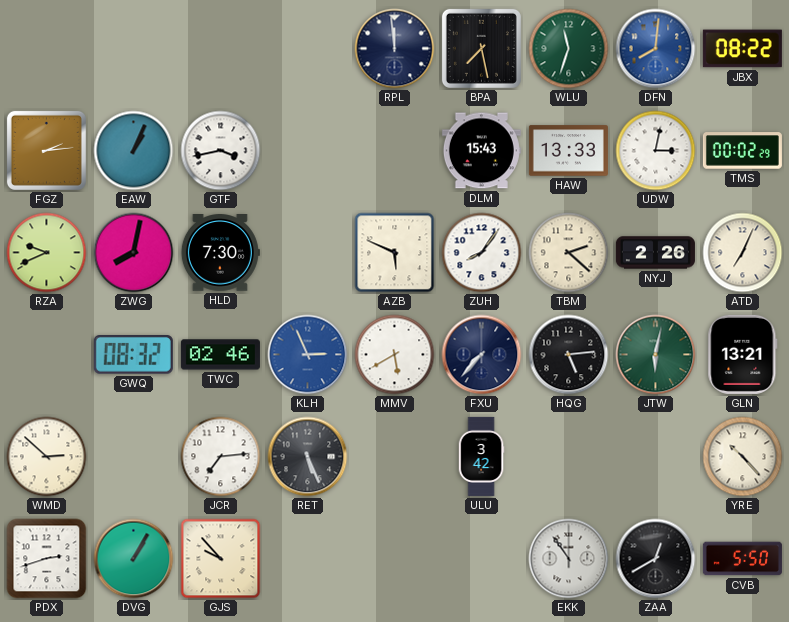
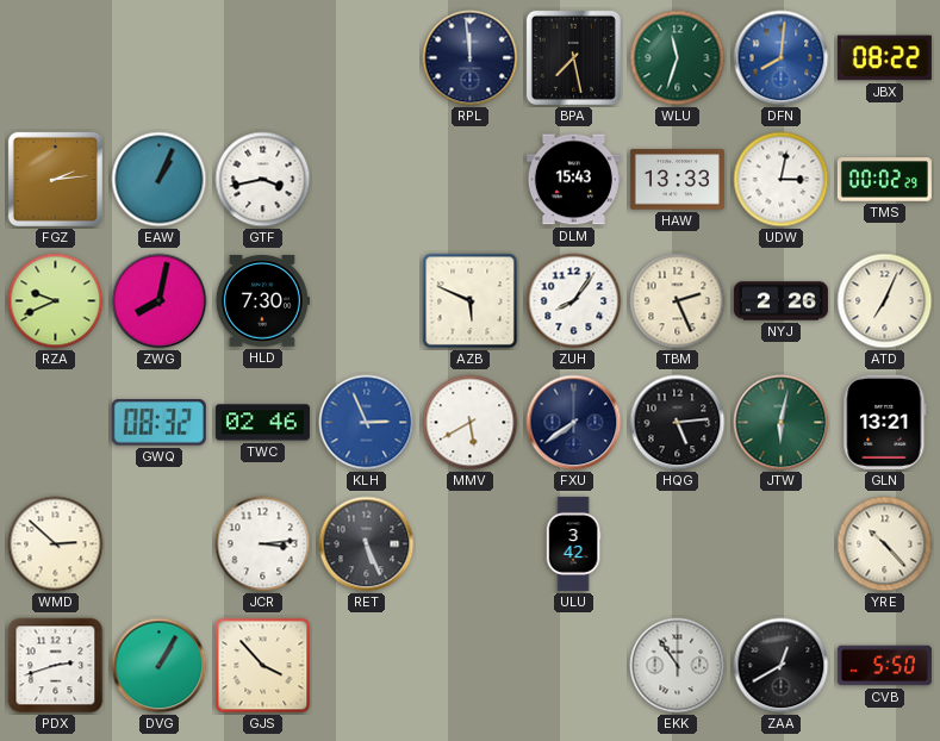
TBM: 2:22 -> 2:26
FXU: 7:37 -> 7:39
JCR: 7:14 -> 3:14
GJS: 9:53 -> 3:53
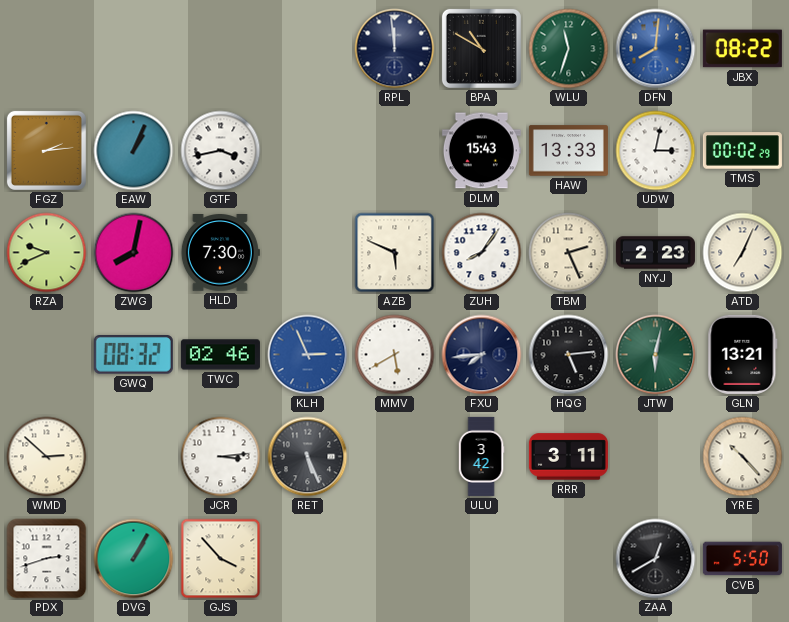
BPA: 7:28 -> 10:50
NYJ: 2:26 -> 2:23
FXU: 7:39 -> 7:44
RRR: none -> 3:11
EKK: 10:54 -> none
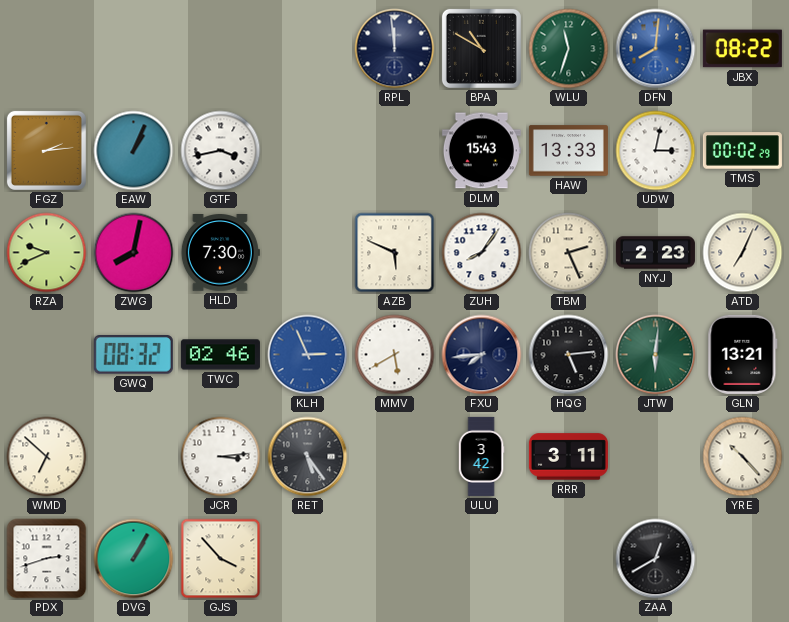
JTW: 6:02 -> 6:01
WMD: 2:52 -> 6:52
RET: 5:26 -> 5:24
CVB: 5:50 -> none
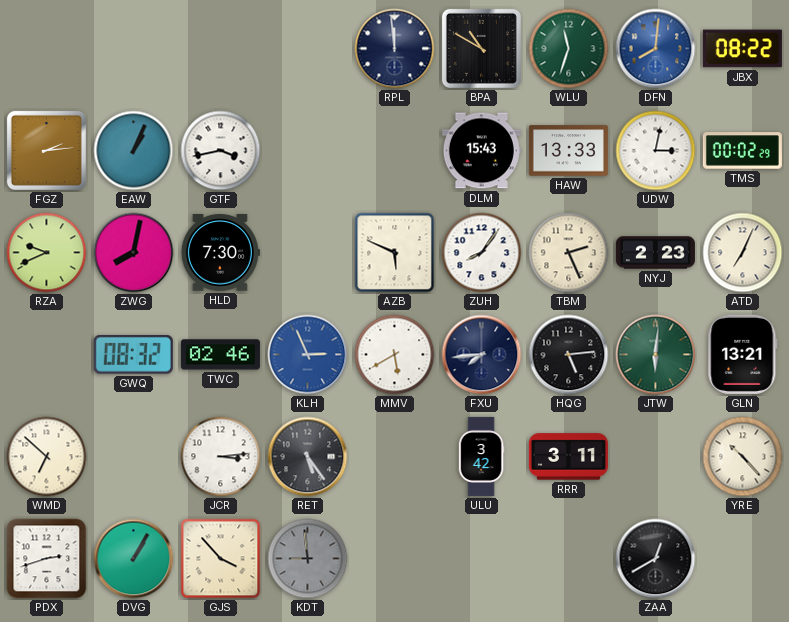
KDT: none -> 8:59
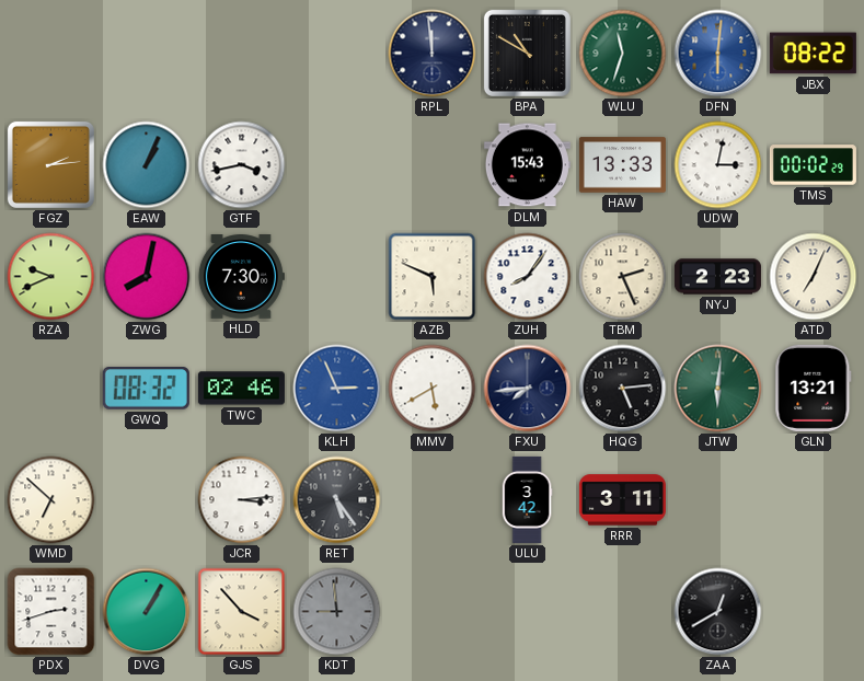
DFN: 8:01 -> 6:01
YRE: 10:23 -> none
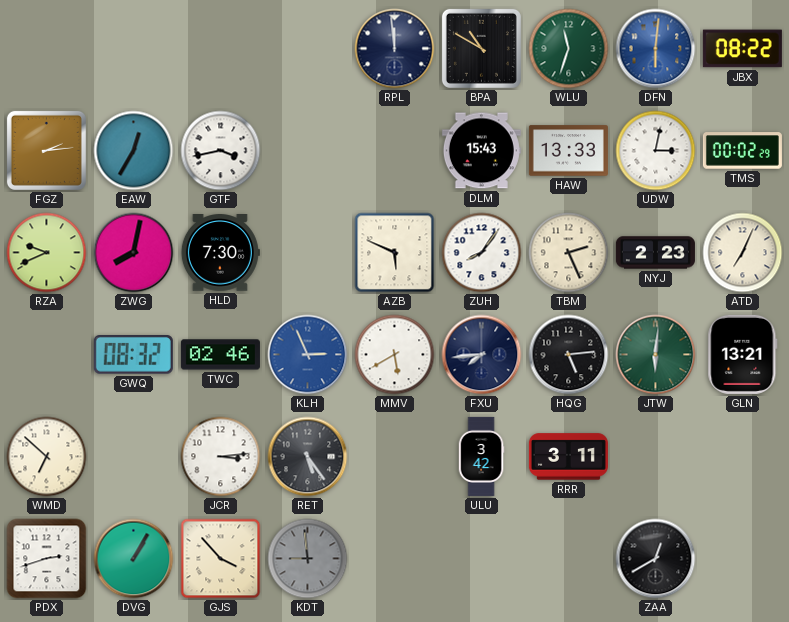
EAW: 1:04 -> 12:35
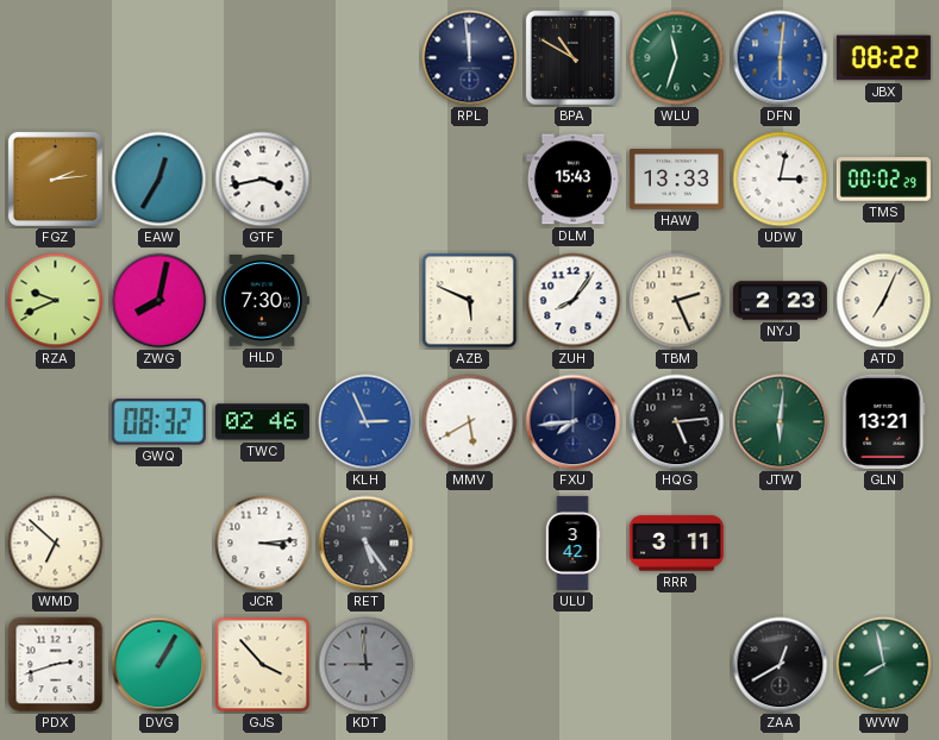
WVW: none -> 7:58
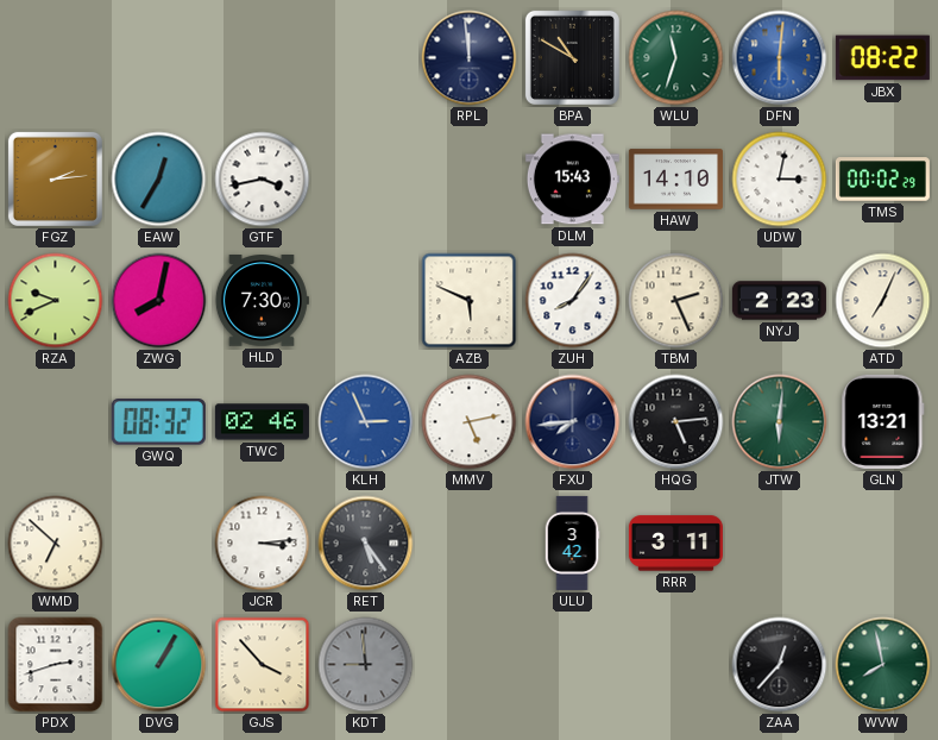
HAW: 13:33 -> 14:10
MMV: 5:40 -> 5:13
ZAA: 12:40 -> 12:37
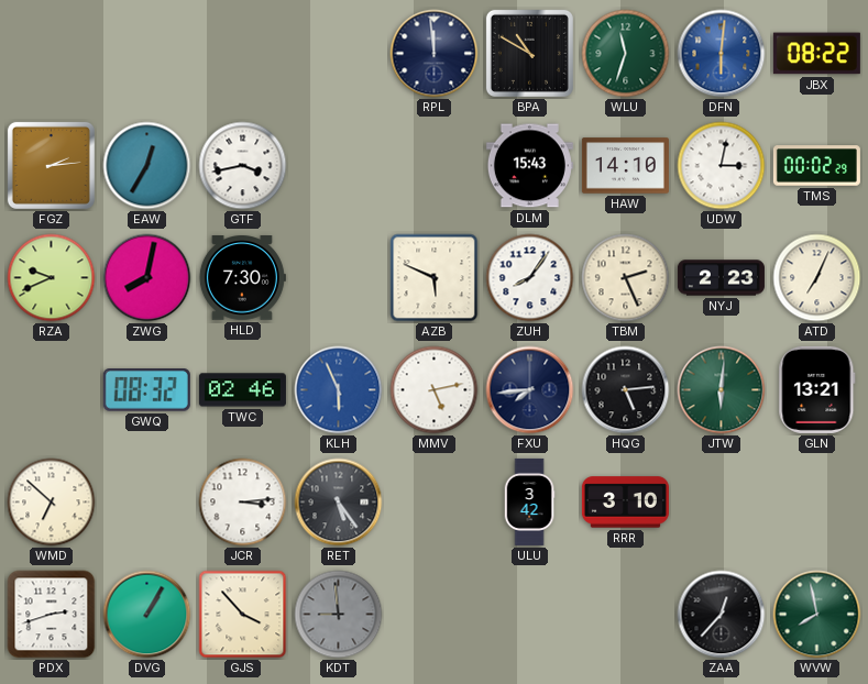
KLH: 2:56 -> 5:56
RRR: 3:11 -> 3:10
